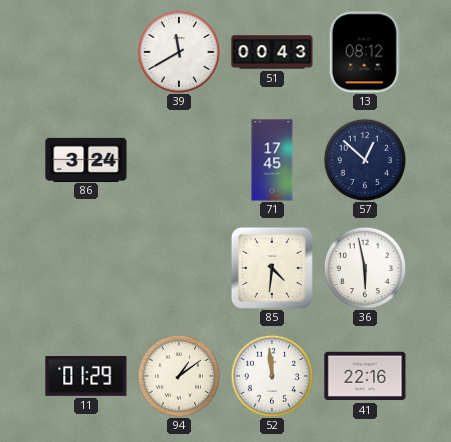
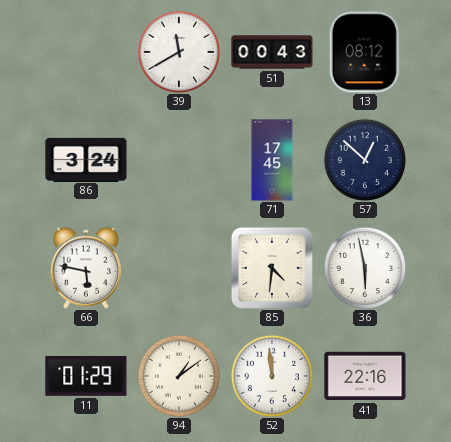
66: none -> 5:47
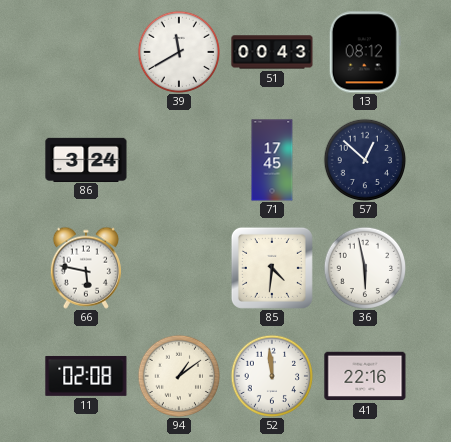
11: 01:29 -> 02:08
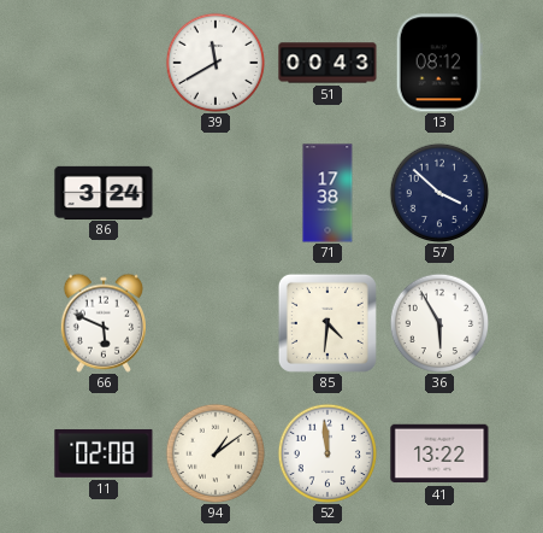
71: 17:45 -> 17:38
57: 12:52 -> 3:52
66: 5:47 -> 5:49
36: 5:58 -> 5:55
41: 22:16 -> 13:22
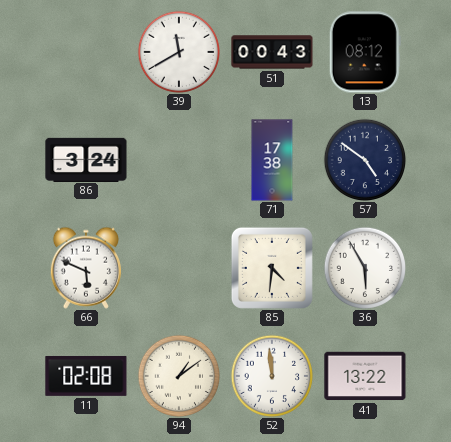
57: 3:52 -> 4:51
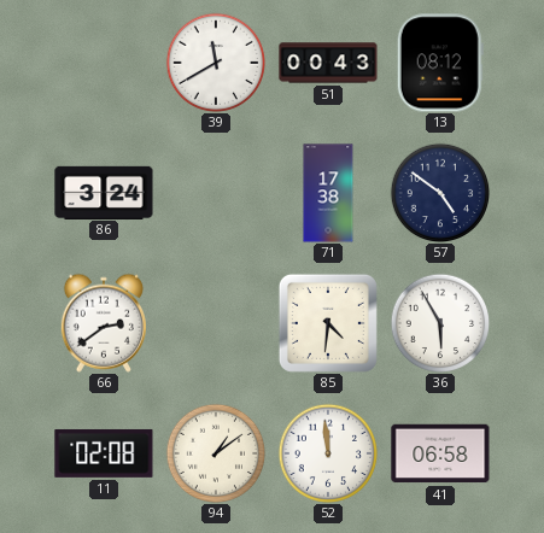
66: 5:49 -> 2:39
41: 13:22 -> 06:58
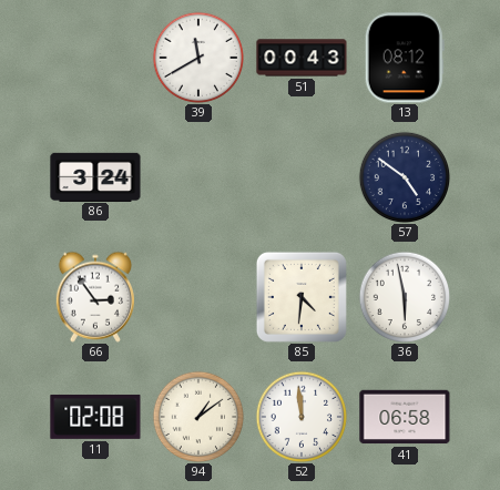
71: 17:38 -> none
66: 2:39 -> 2:54
36: 5:55 -> 5:58
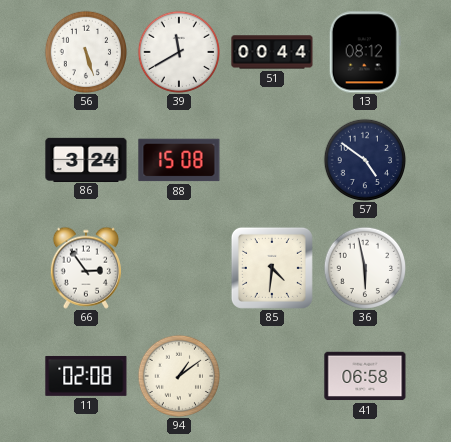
56: none -> 5:27
51: 00:43 -> 00:44
88: none -> 15:08
52: 11:59 -> none
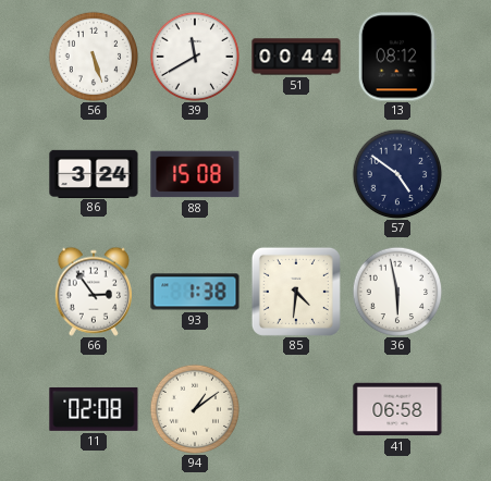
93: none -> 1:38
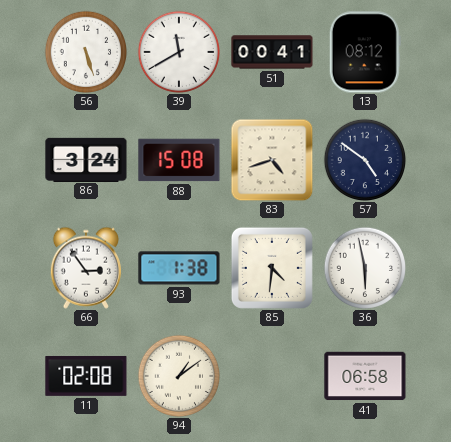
51: 00:44 -> 00:41
83: none -> 4:42
